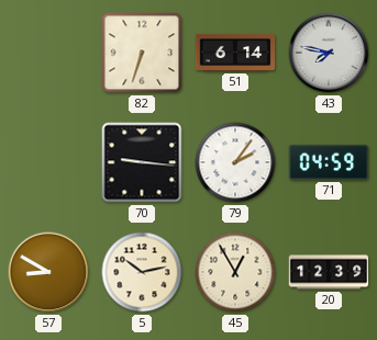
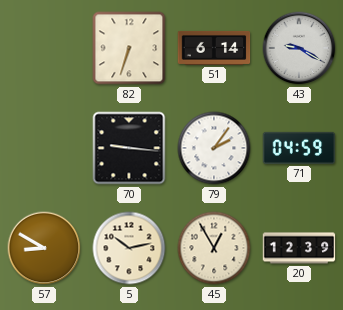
43: 7:47 -> 9:20
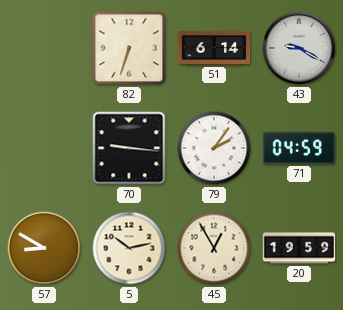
20: 12:39 -> 19:59
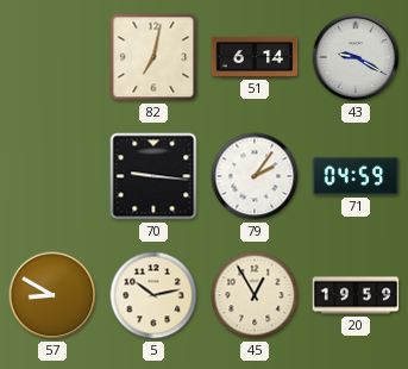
82: 6:33 -> 7:02
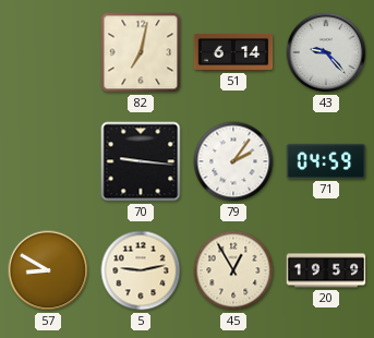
43: 9:20 -> 9:23
5: 10:13 -> 9:13
